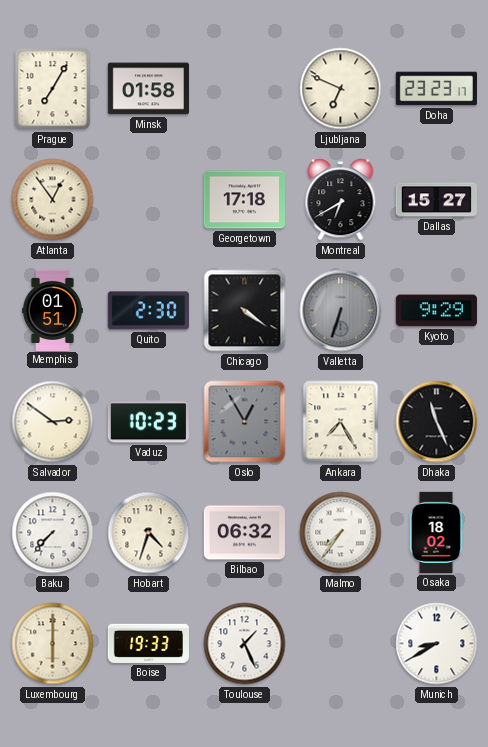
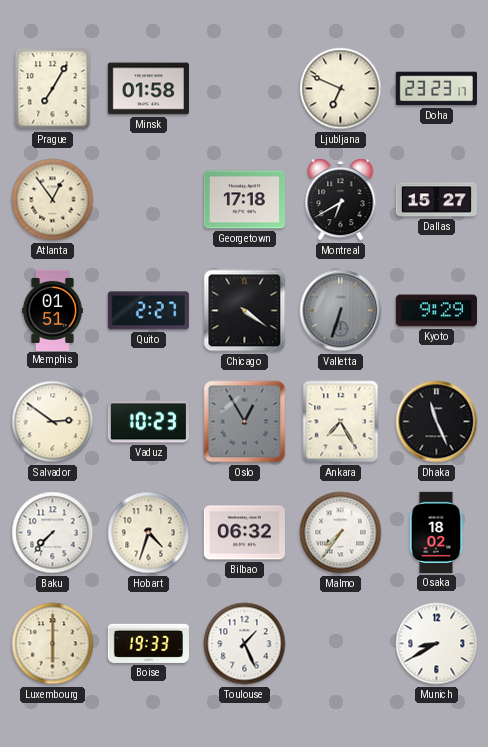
Quito: 2:30 -> 2:27
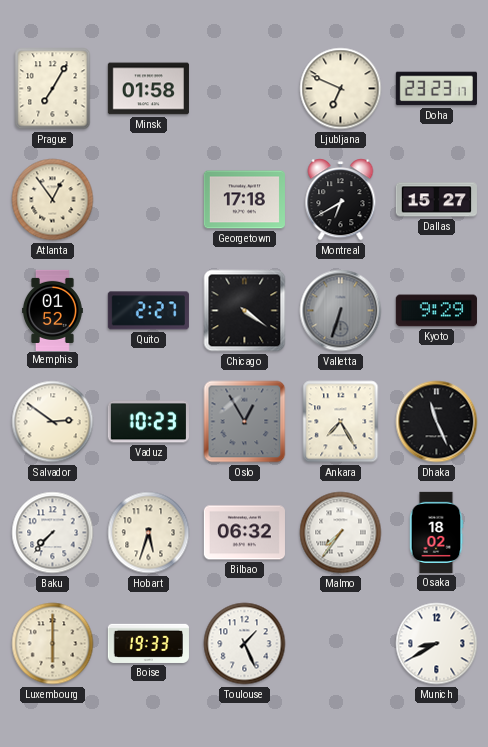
Memphis: 01:51 -> 01:52
Hobart: 4:33 -> 5:33
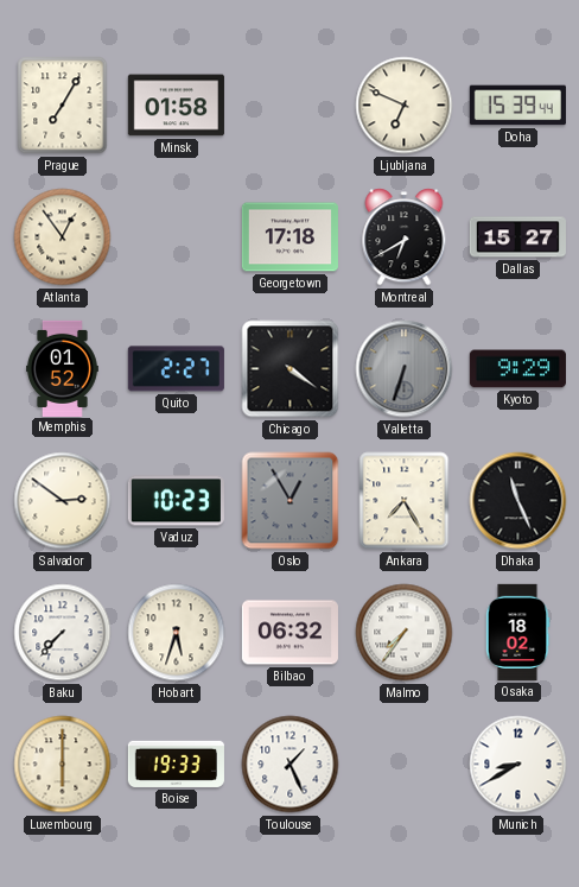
Doha: 23:23 -> 15:39
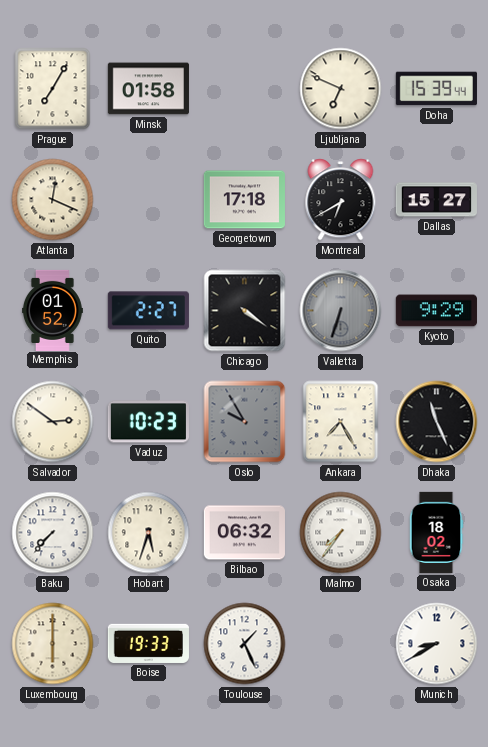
Atlanta: 12:54 -> 12:19
Oslo: 12:55 -> 9:55
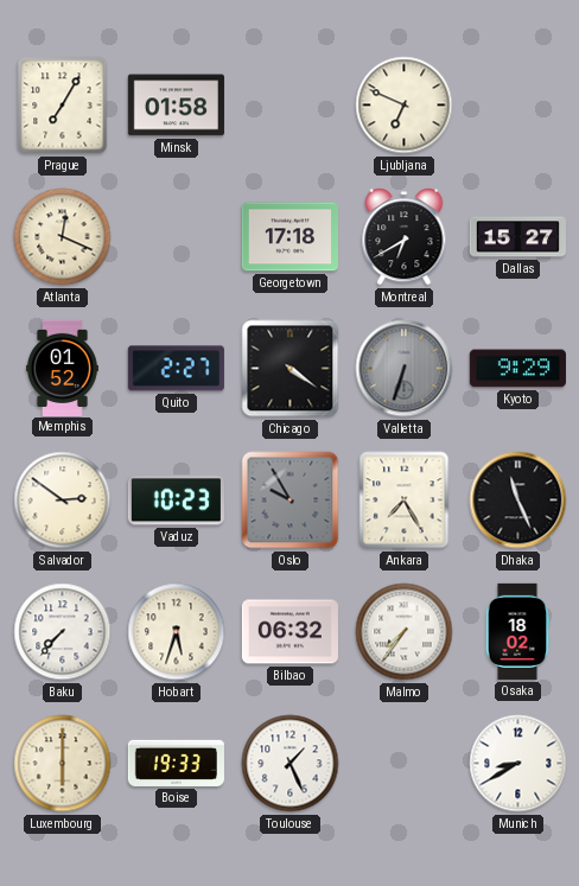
Doha: 15:39 -> none
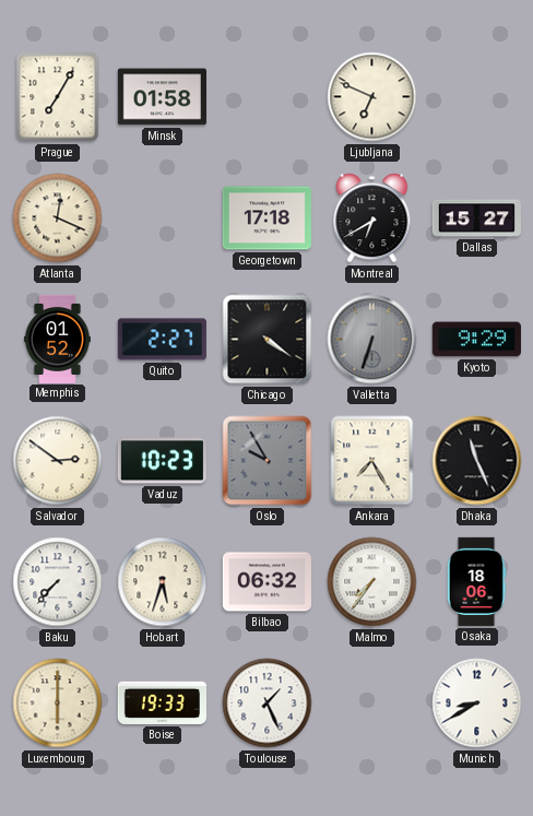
Osaka: 18:02 -> 18:06
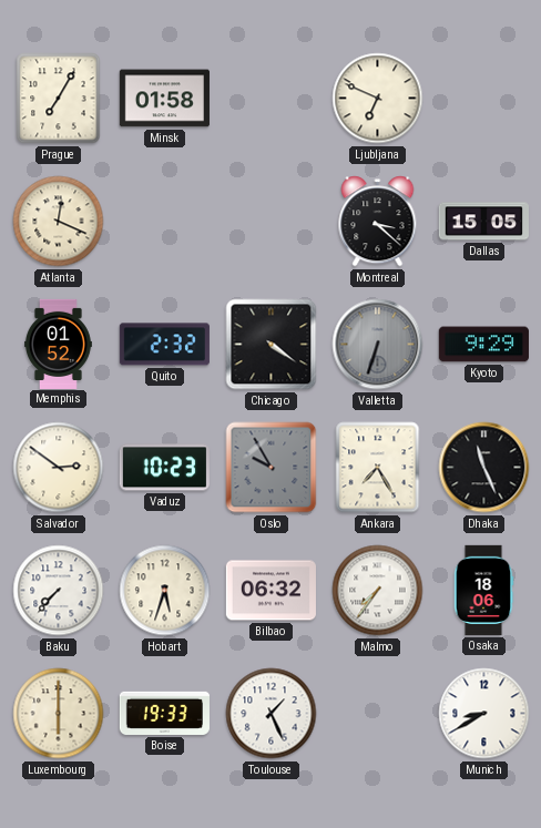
Georgetown: 17:18 -> none
Montreal: 6:40 -> 3:22
Dallas: 15:27 -> 15:05
Quito: 2:27 -> 2:32
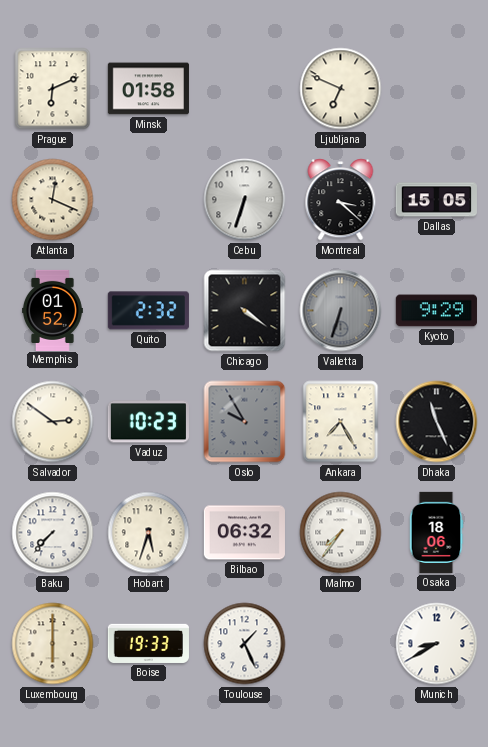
Prague: 7:05 -> 6:11
Cebu: none -> 6:33
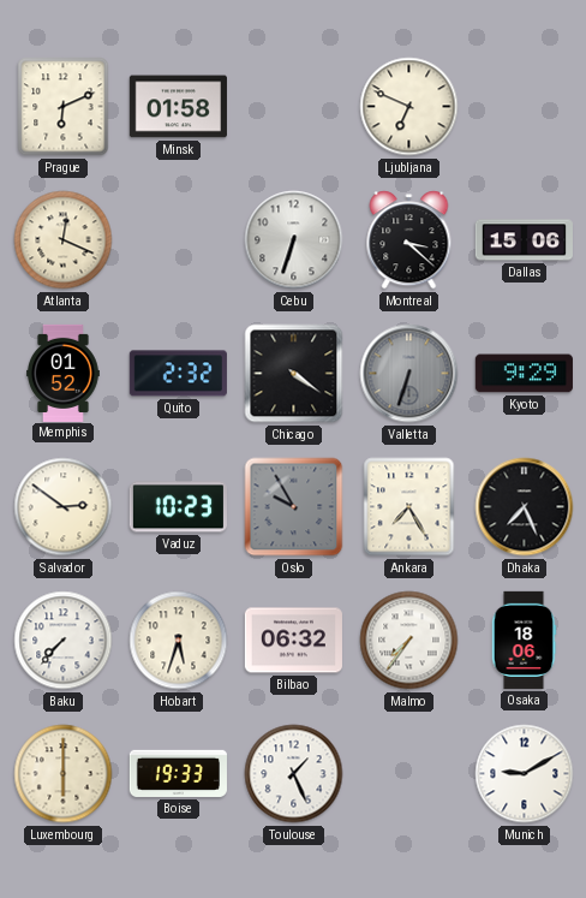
Dallas: 15:05 -> 15:06
Dhaka: 11:26 -> 7:26
Munich: 8:40 -> 9:10
